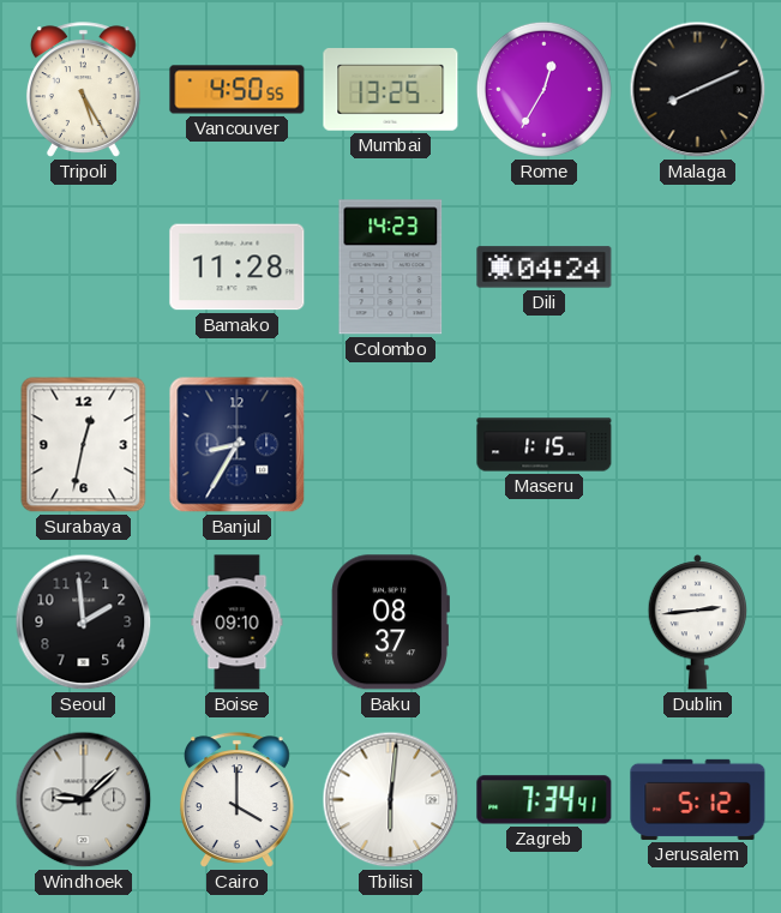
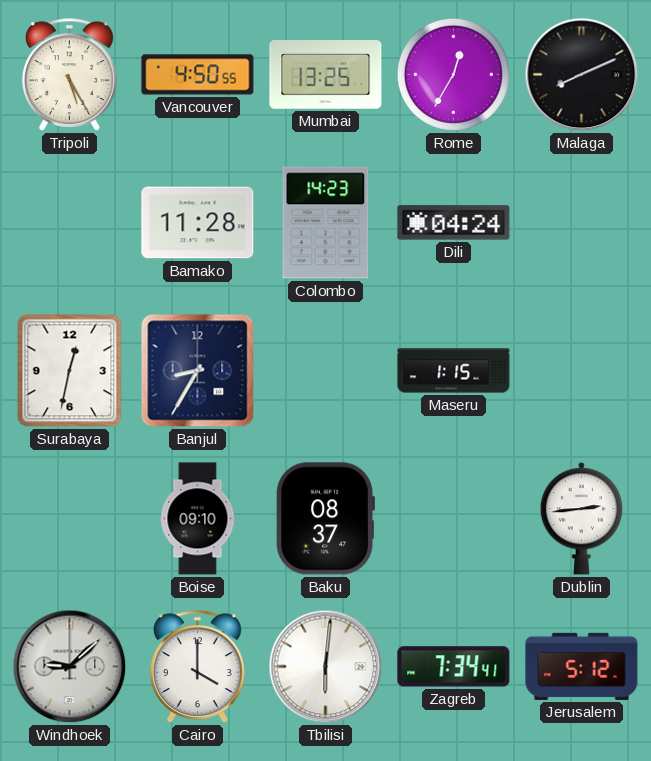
Seoul: 1:59 -> none
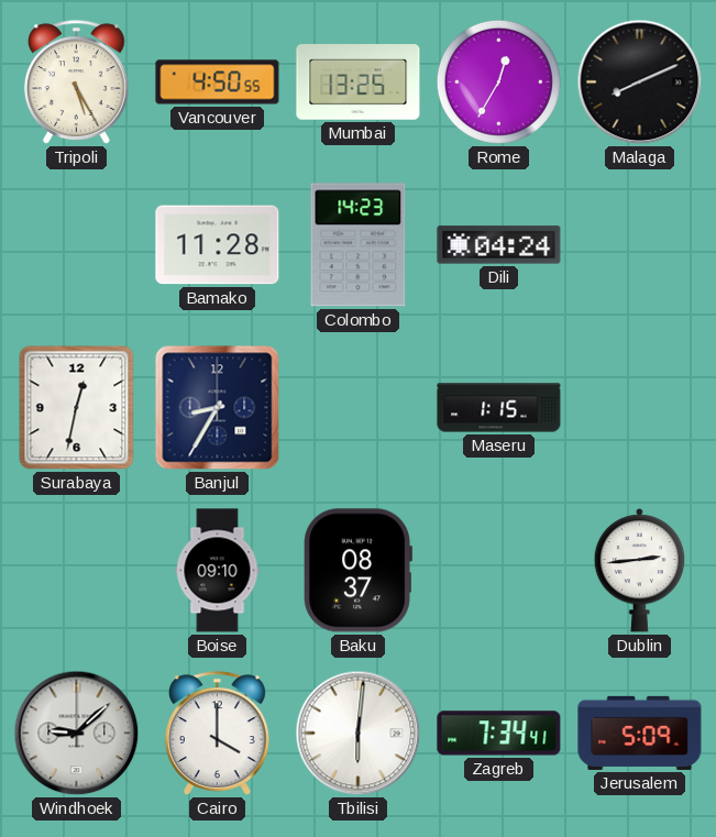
Jerusalem: 5:12 -> 5:09
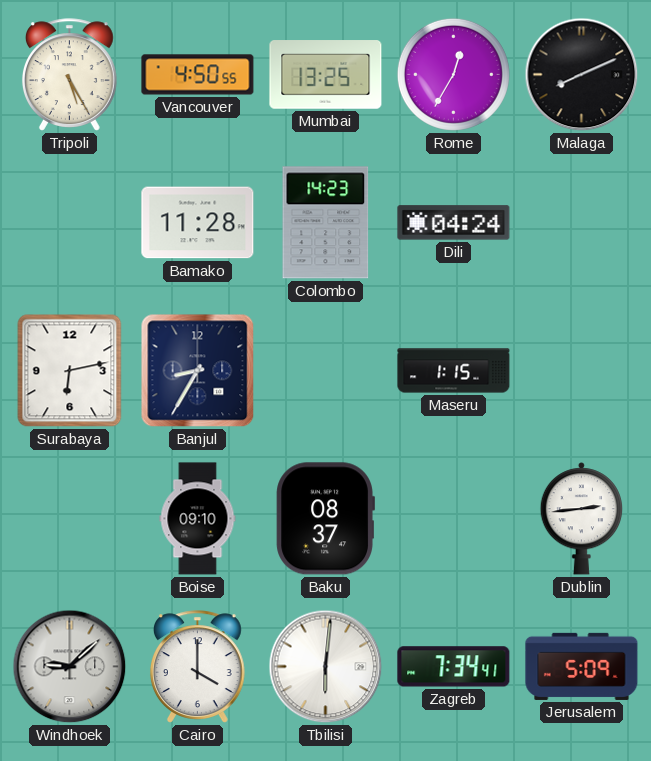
Surabaya: 12:32 -> 6:13
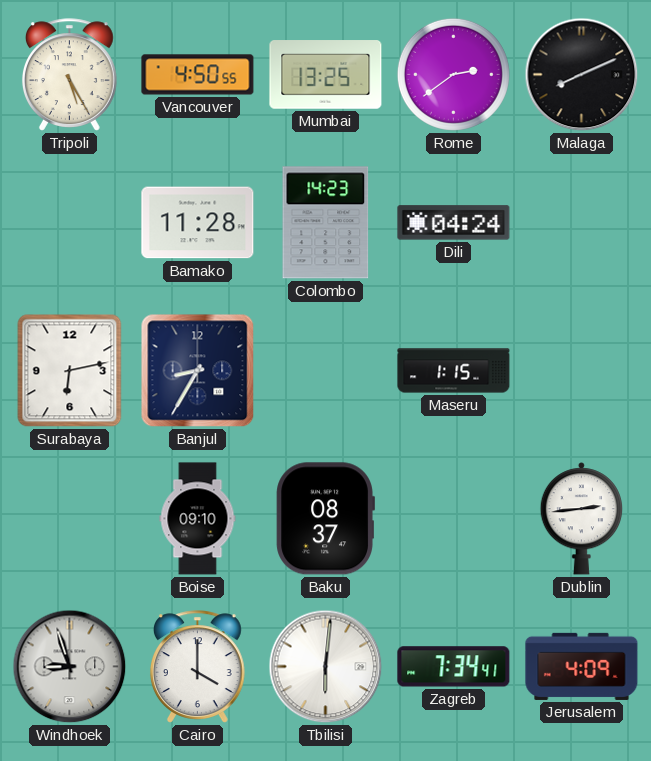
Rome: 12:35 -> 2:39
Windhoek: 9:08 -> 8:57
Jerusalem: 5:09 -> 4:09
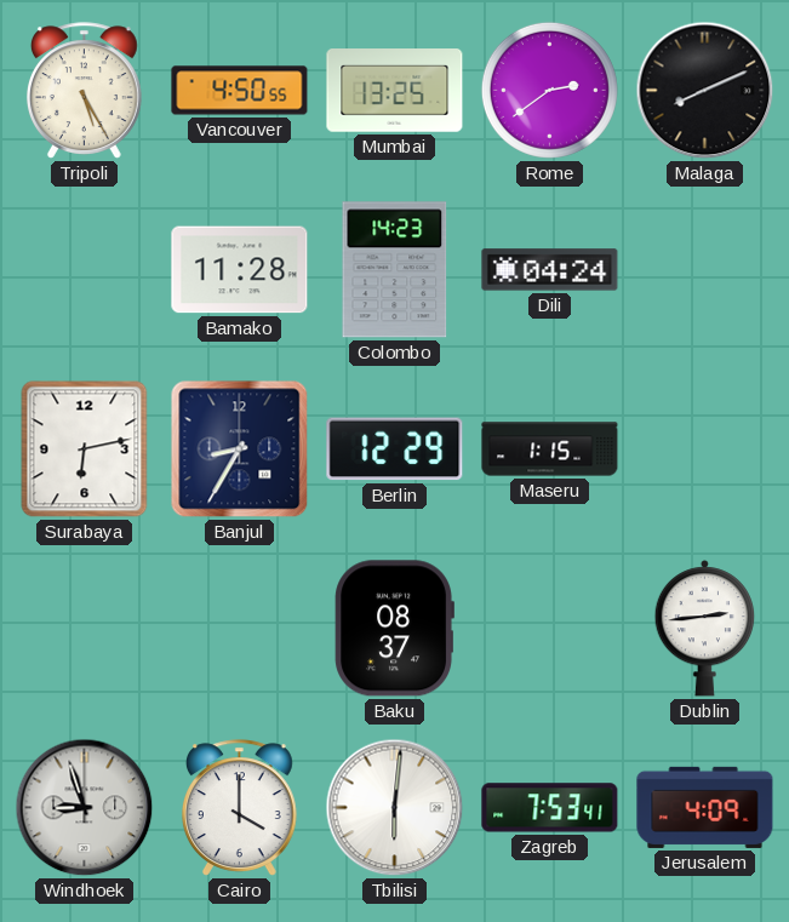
Berlin: none -> 12:29
Boise: 09:10 -> none
Zagreb: 7:34 -> 7:53
